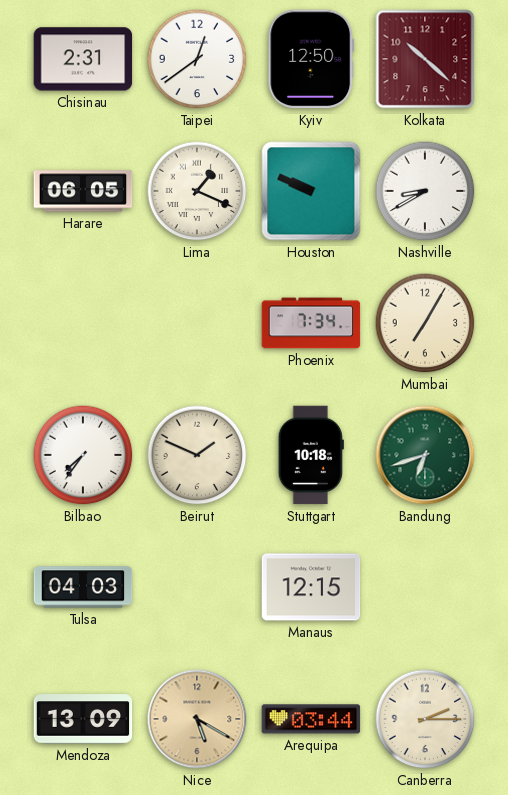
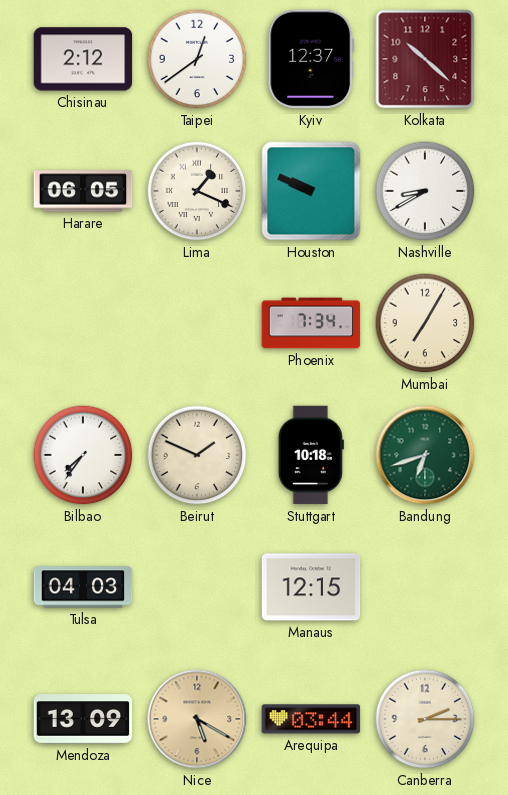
Chisinau: 2:31 -> 2:12
Kyiv: 12:50 -> 12:37
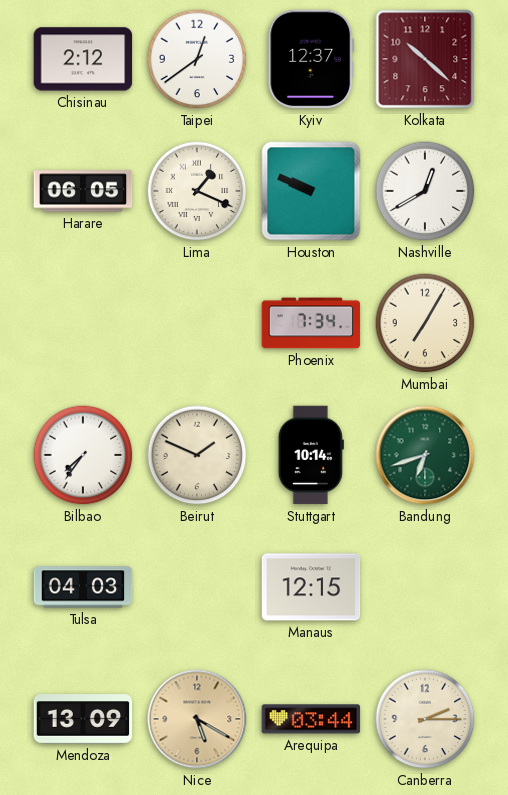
Nashville: 8:40 -> 12:40
Stuttgart: 10:18 -> 10:14
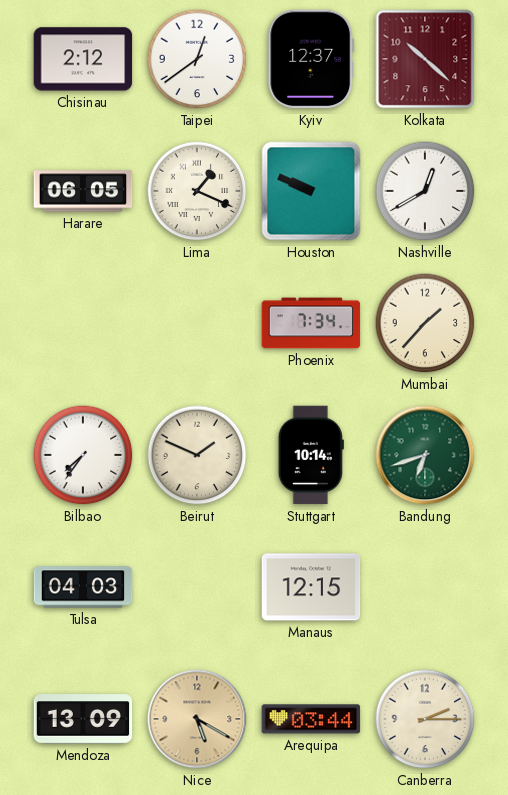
Mumbai: 7:05 -> 1:37
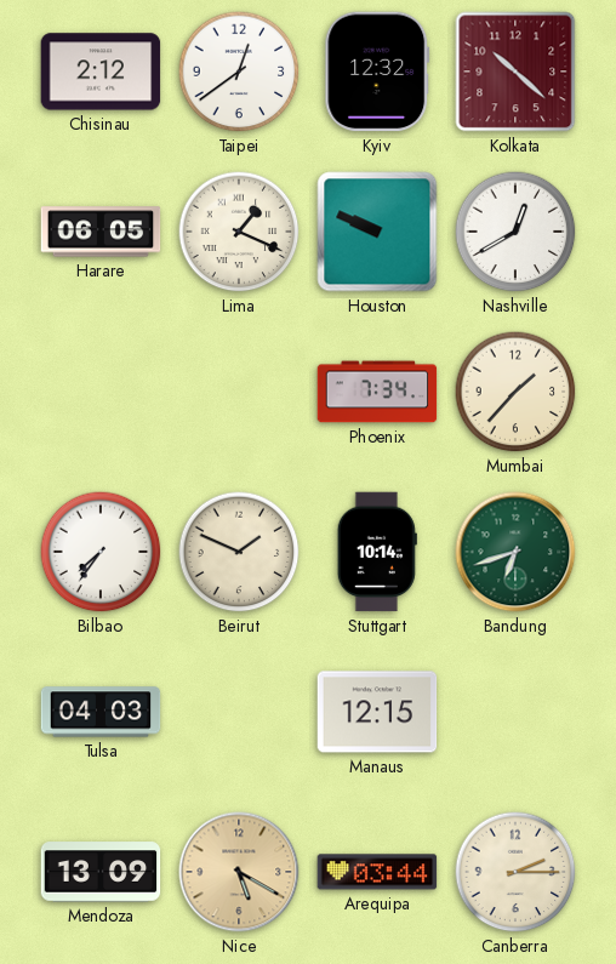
Kyiv: 12:37 -> 12:32
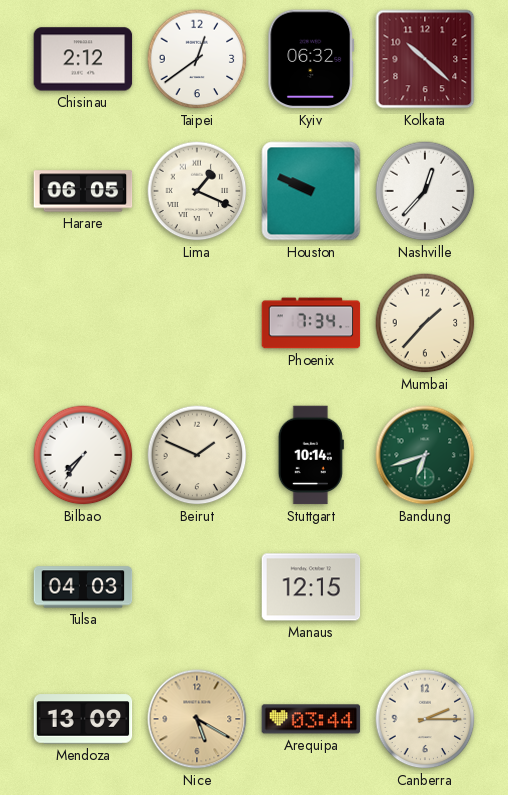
Kyiv: 12:32 -> 06:32
Nashville: 12:40 -> 12:37
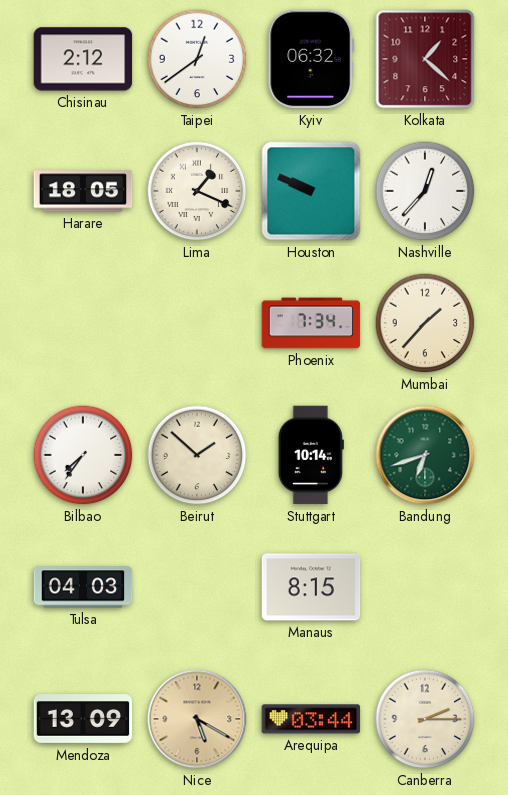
Kolkata: 10:22 -> 1:22
Harare: 06:05 -> 18:05
Beirut: 1:49 -> 1:52
Manaus: 12:15 -> 8:15
